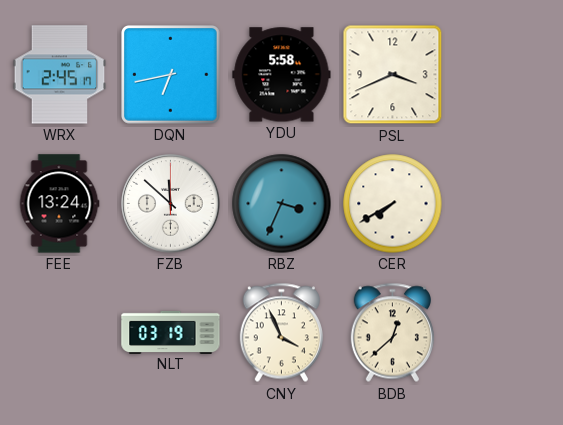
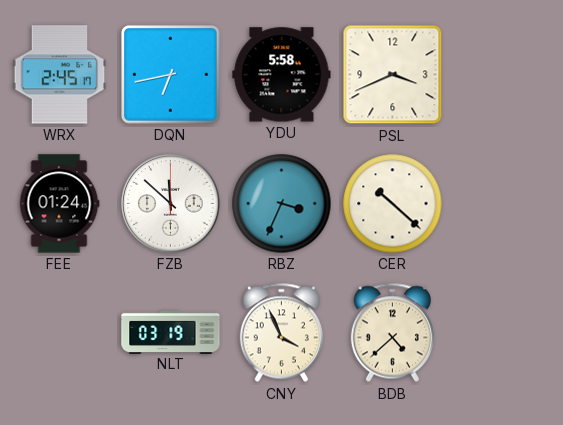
FEE: 13:24 -> 01:24
CER: 7:40 -> 10:22
BDB: 12:38 -> 4:38
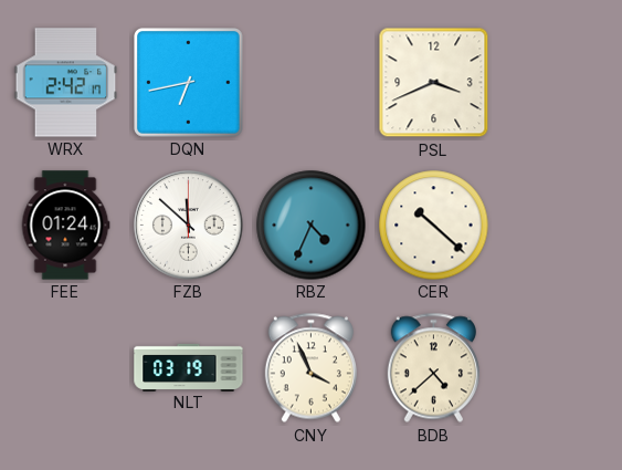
WRX: 2:45 -> 2:42
YDU: 5:58 -> none
RBZ: 3:34 -> 4:34
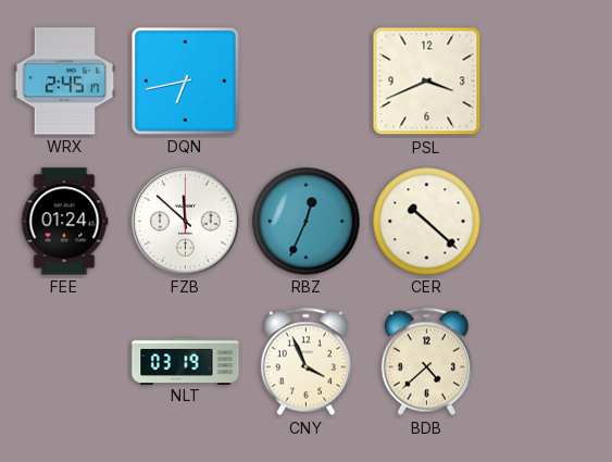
WRX: 2:42 -> 2:45
RBZ: 4:34 -> 12:34
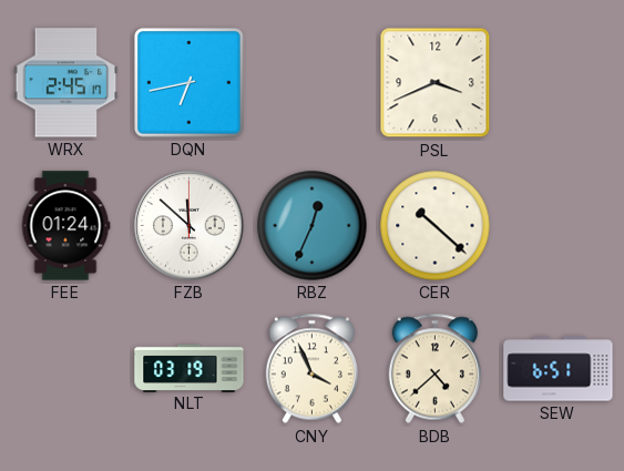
SEW: none -> 6:51
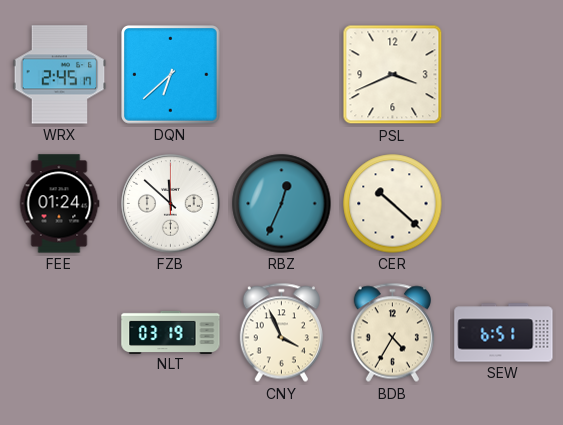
DQN: 6:43 -> 6:38
BDB: 4:38 -> 4:35
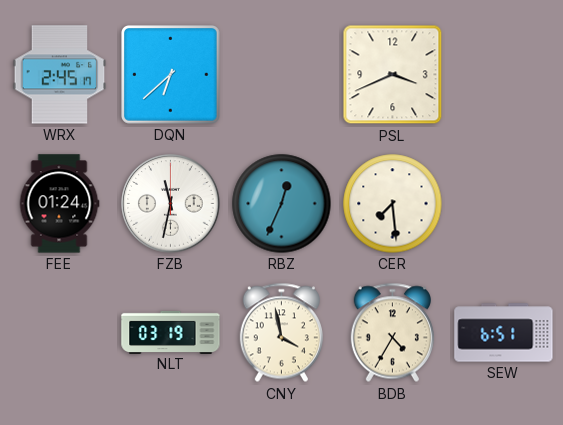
FZB: 11:52 -> 11:32
CER: 10:22 -> 7:29
CNY: 3:56 -> 3:58
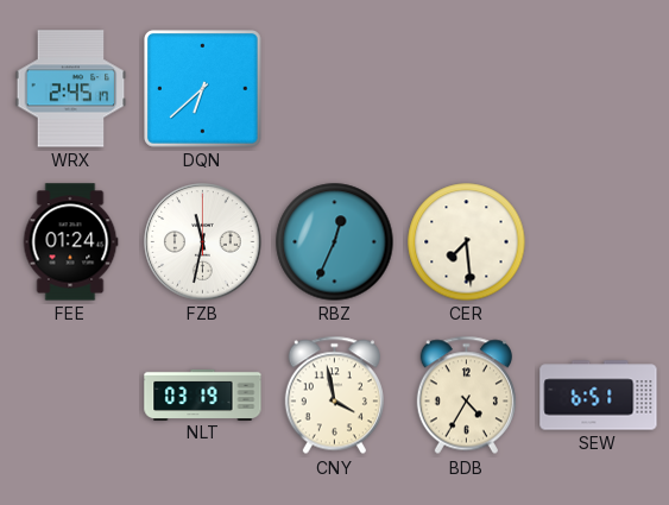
PSL: 3:41 -> none
